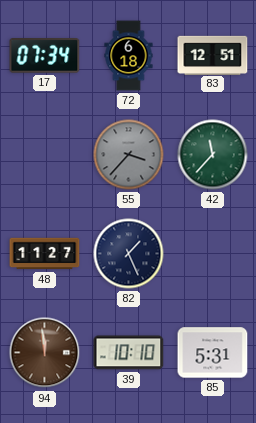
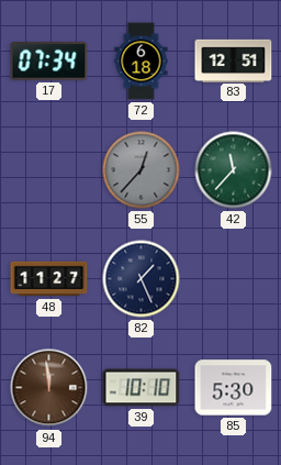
55: 3:37 -> 12:37
85: 5:31 -> 5:30
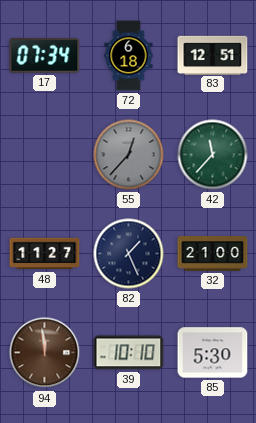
32: none -> 21:00
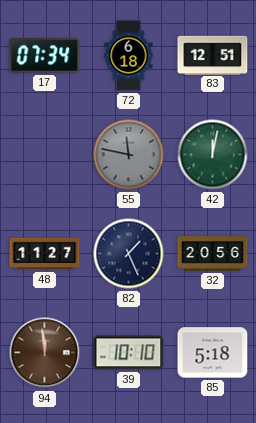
55: 12:37 -> 11:47
42: 11:37 -> 12:02
32: 21:00 -> 20:56
85: 5:30 -> 5:18
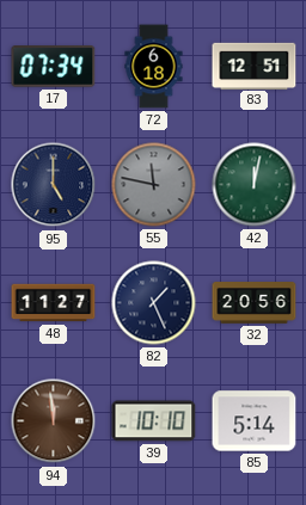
95: none -> 5:00
85: 5:18 -> 5:14
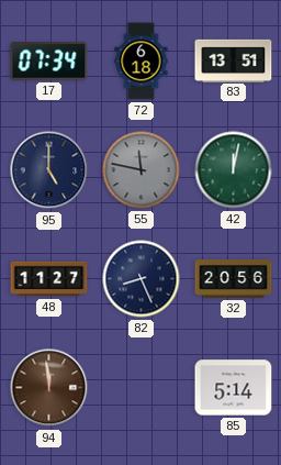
83: 12:51 -> 13:51
82: 1:26 -> 8:26
39: 10:10 -> none
